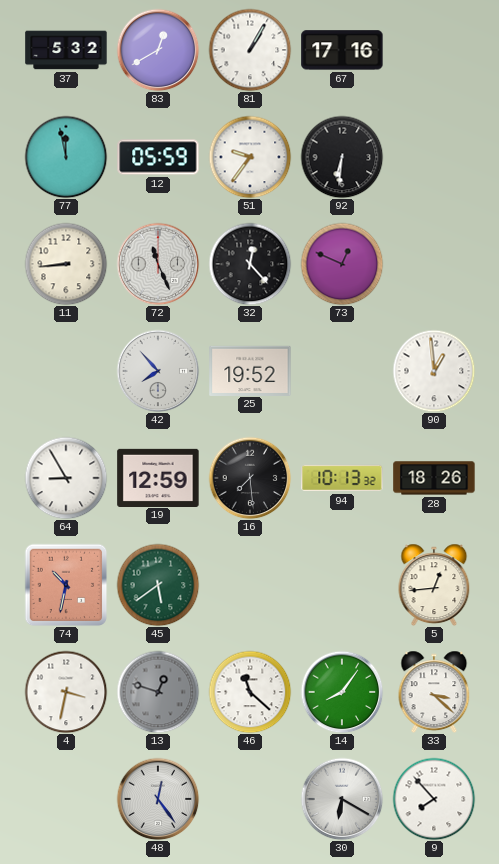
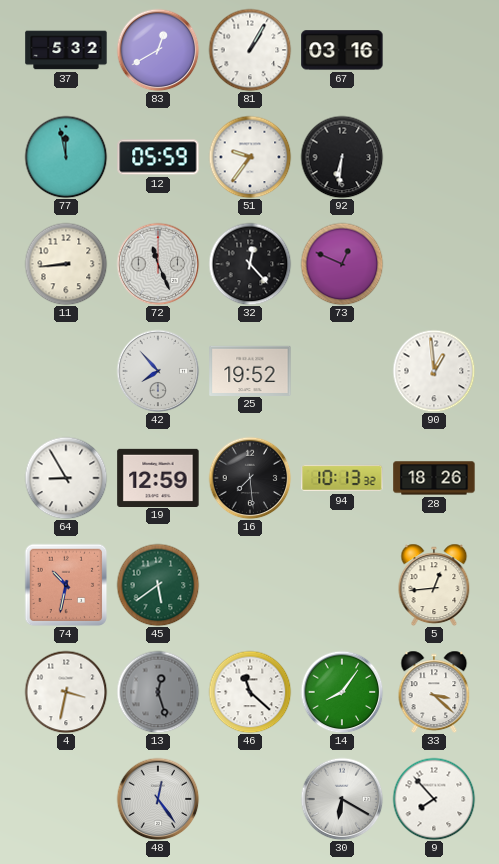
67: 17:16 -> 03:16
13: 12:48 -> 12:27
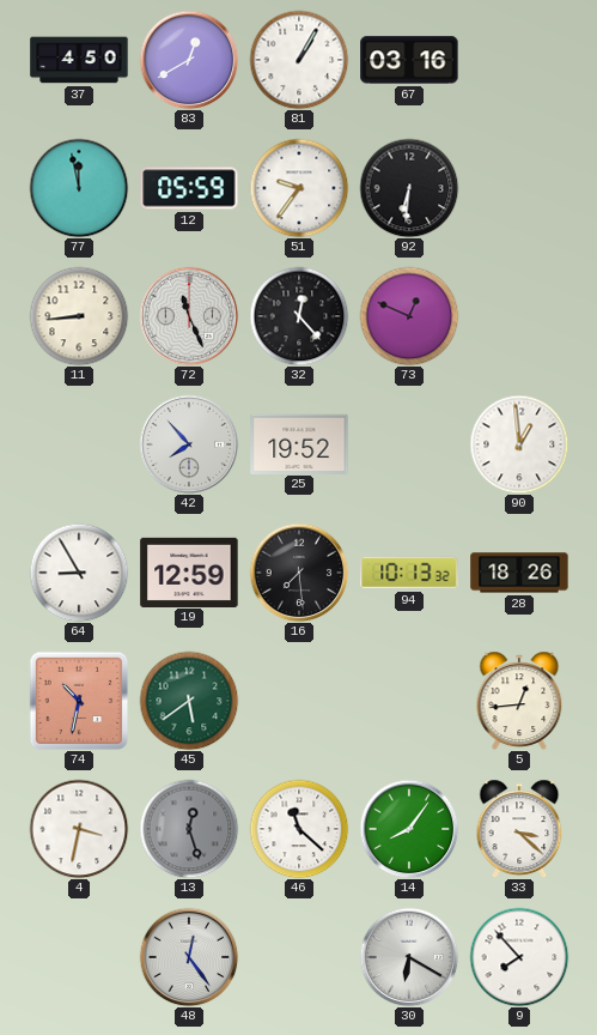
37: 5:32 -> 4:50
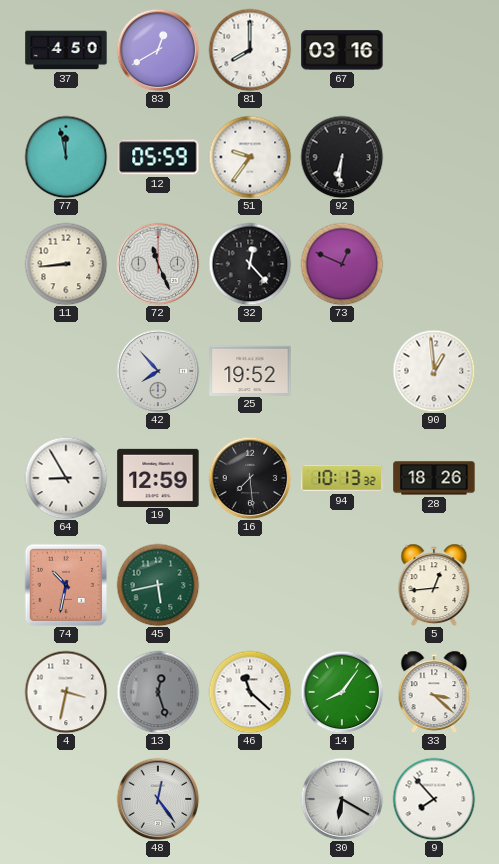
81: 1:05 -> 8:00
45: 5:39 -> 5:43
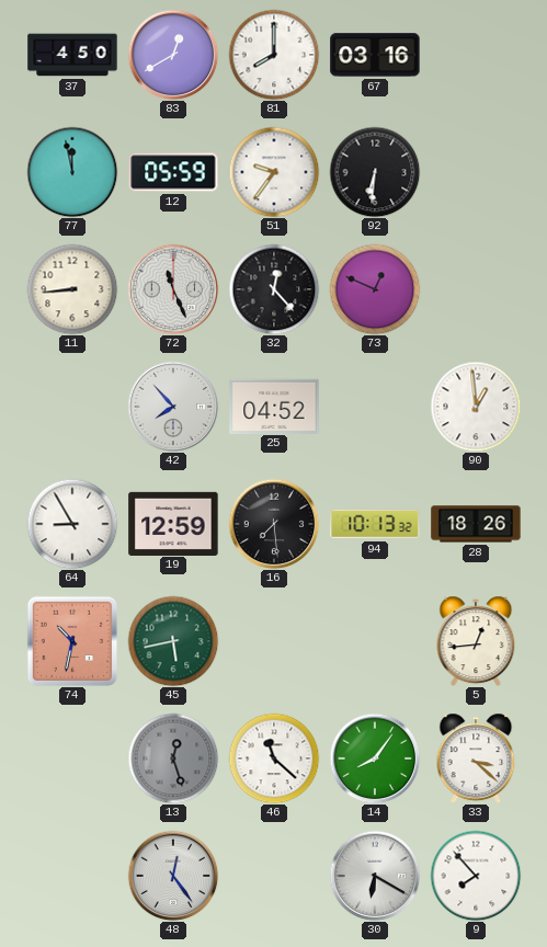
25: 19:52 -> 04:52
4: 3:32 -> none
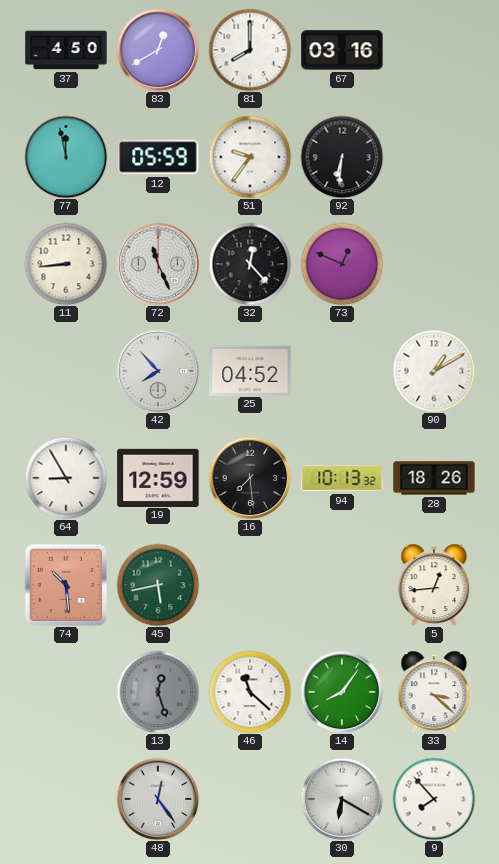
90: 12:59 -> 1:10
74: 10:32 -> 10:29
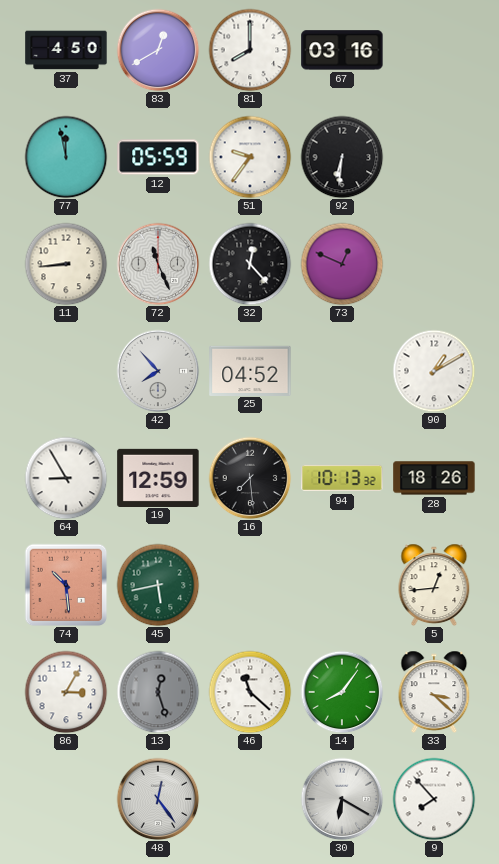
86: none -> 3:05
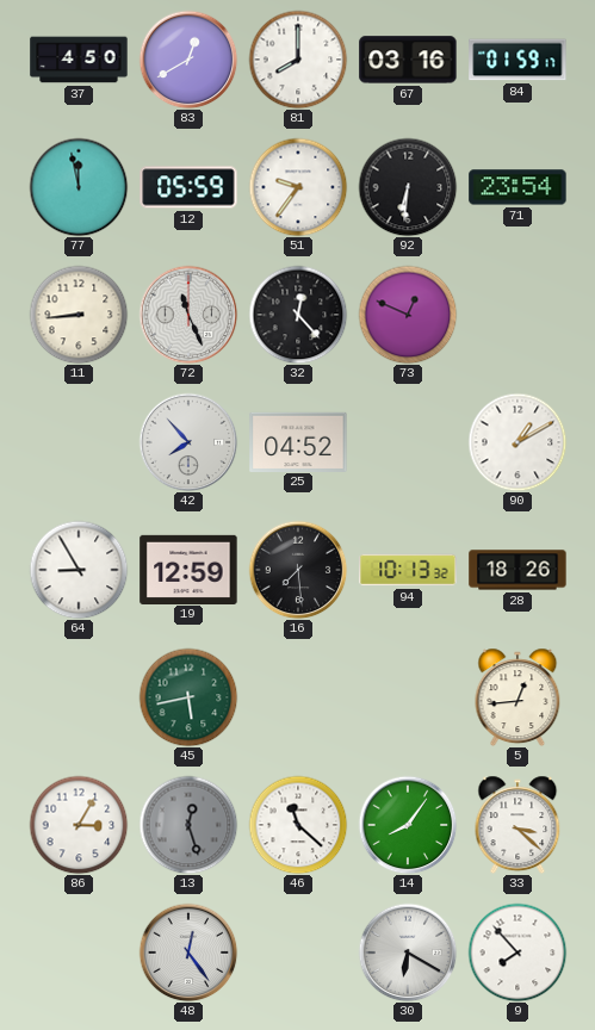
84: none -> 01:59
71: none -> 23:54
74: 10:29 -> none
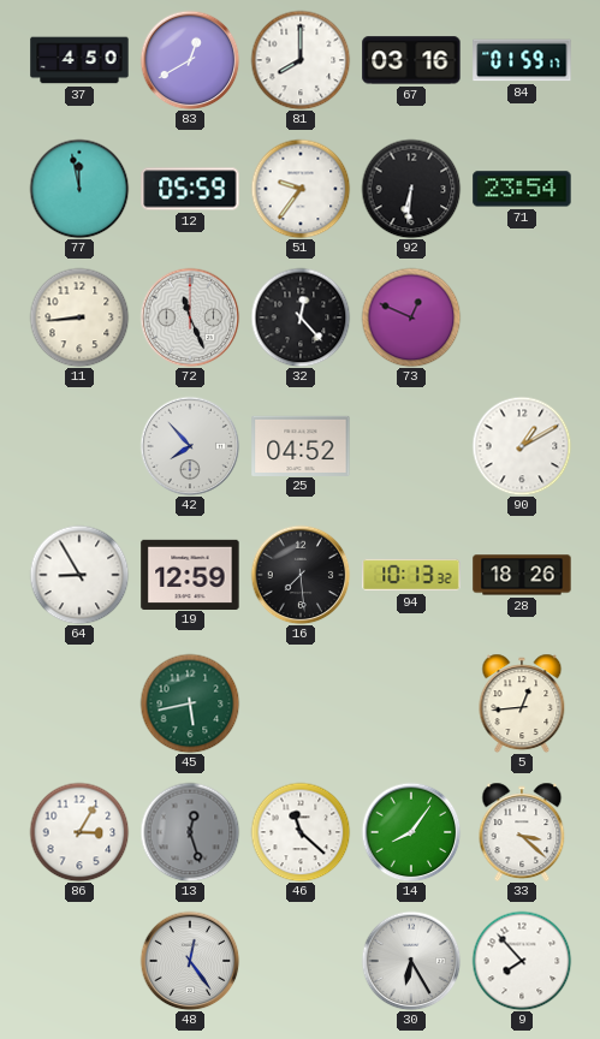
30: 6:20 -> 6:25
